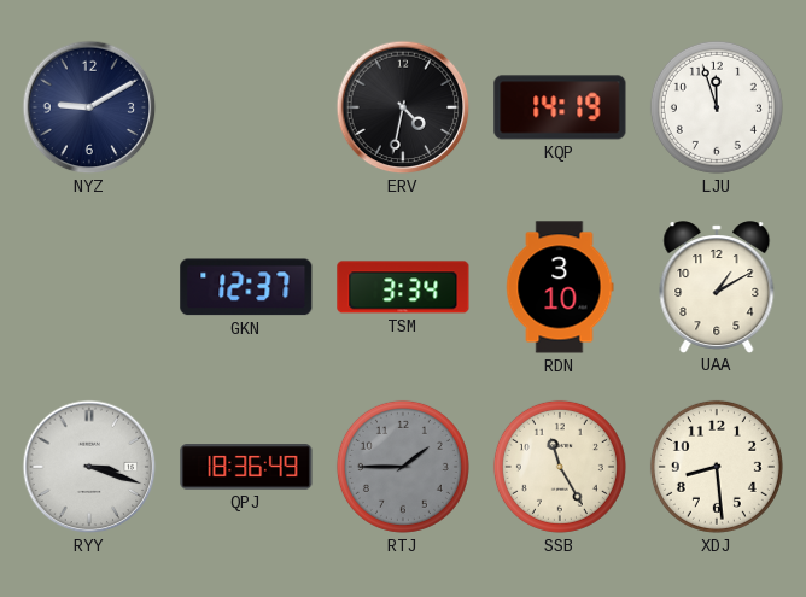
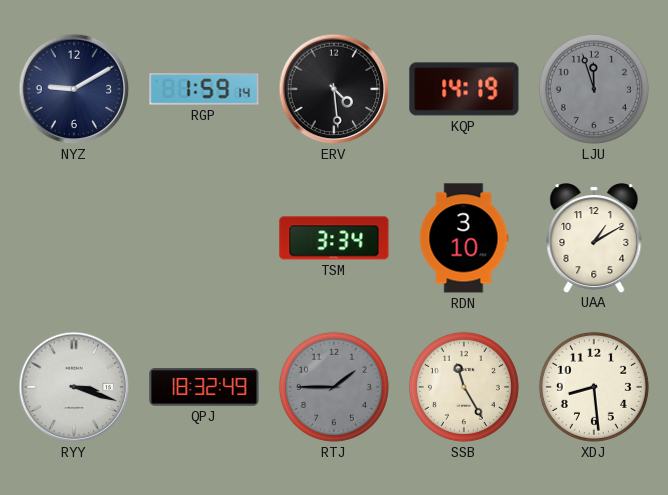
RGP: none -> 1:59
ERV: 4:32 -> 4:29
LJU dial: white -> grey
GKN: 12:37 -> none
QPJ: 18:36 -> 18:32
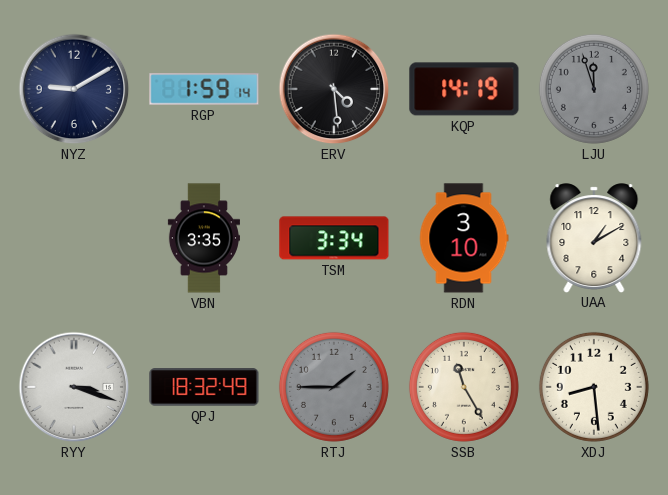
VBN: none -> 3:35
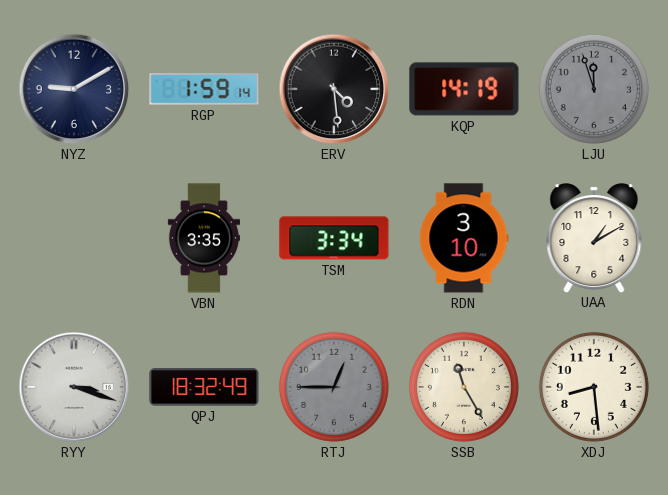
RTJ: 1:45 -> 12:45
